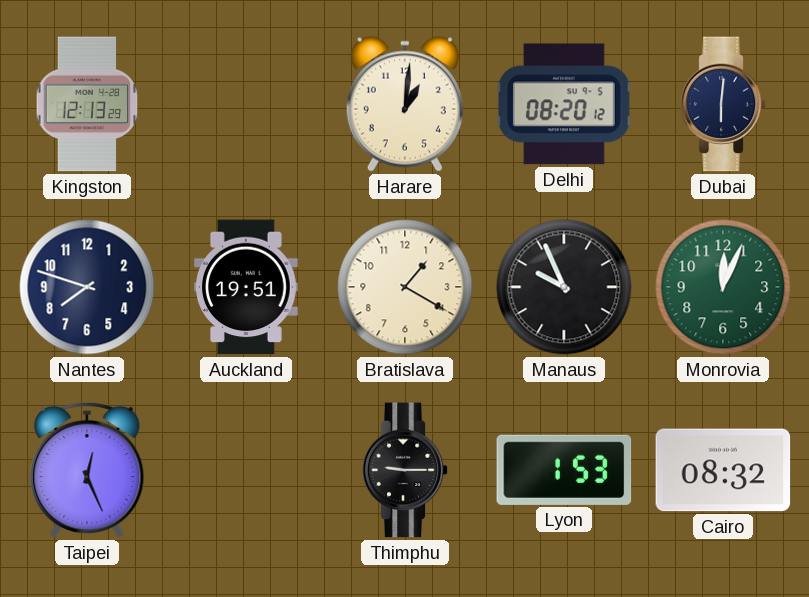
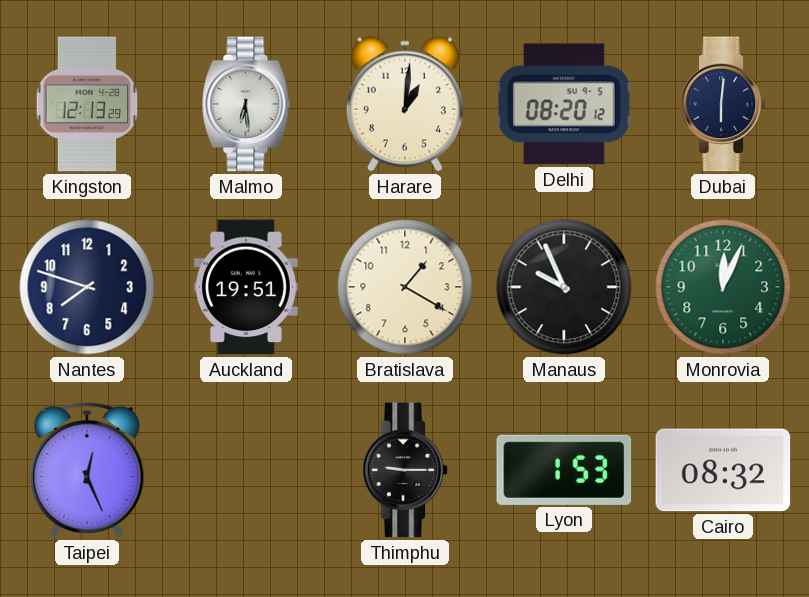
Malmo: none -> 6:29
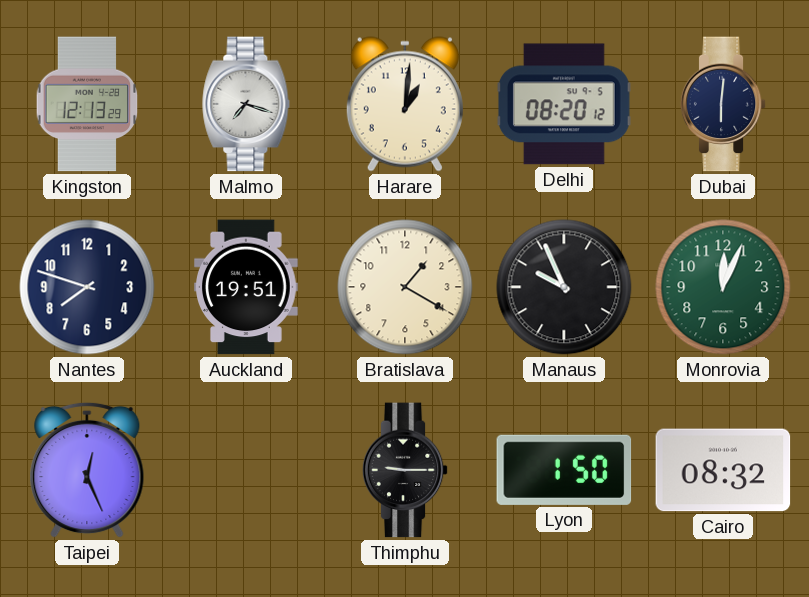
Malmo: 6:29 -> 7:18
Lyon: 1:53 -> 1:50
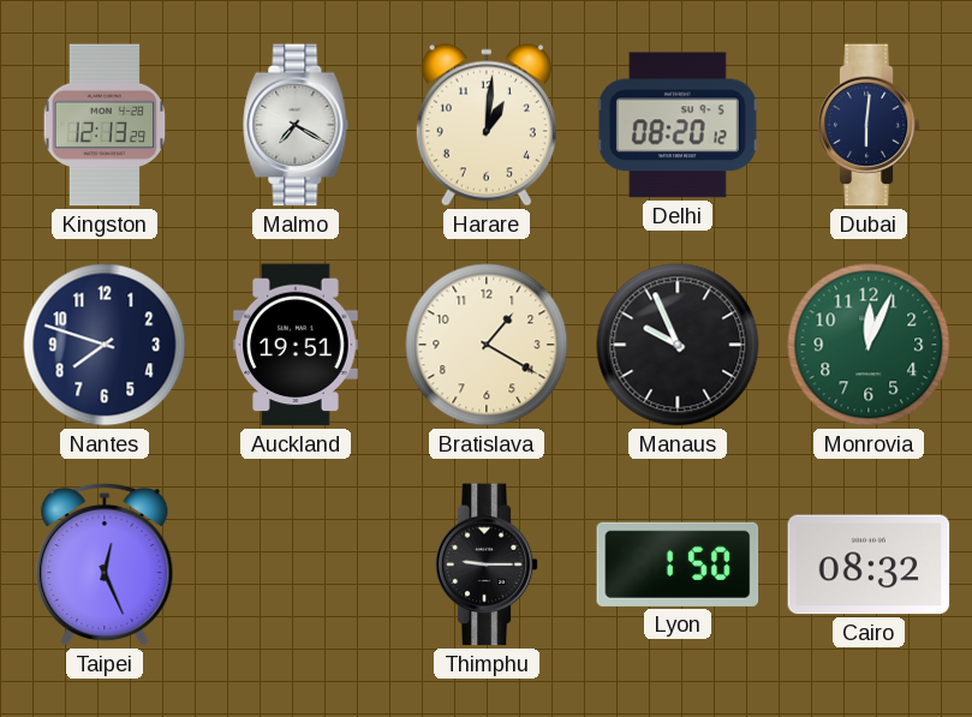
Malmo: 7:18 -> 7:20
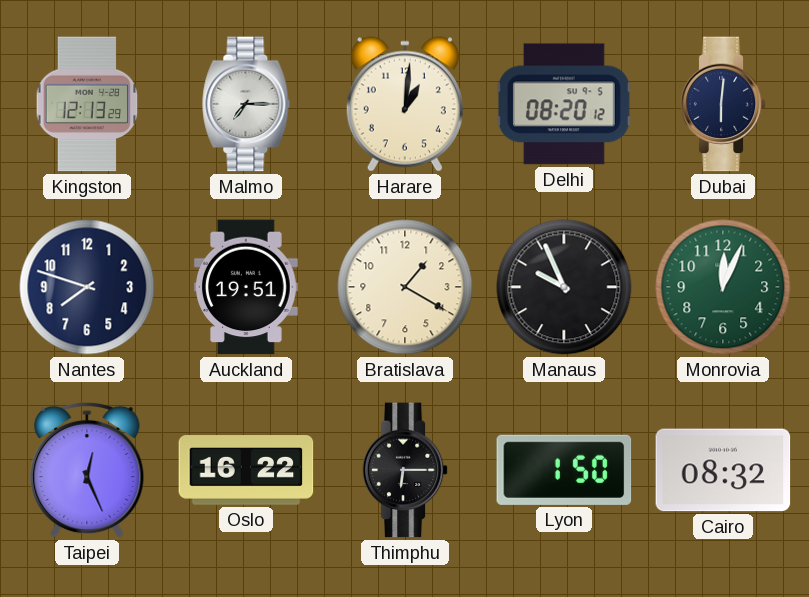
Malmo: 7:20 -> 7:15
Oslo: none -> 16:22
Thimphu: 9:15 -> 6:15
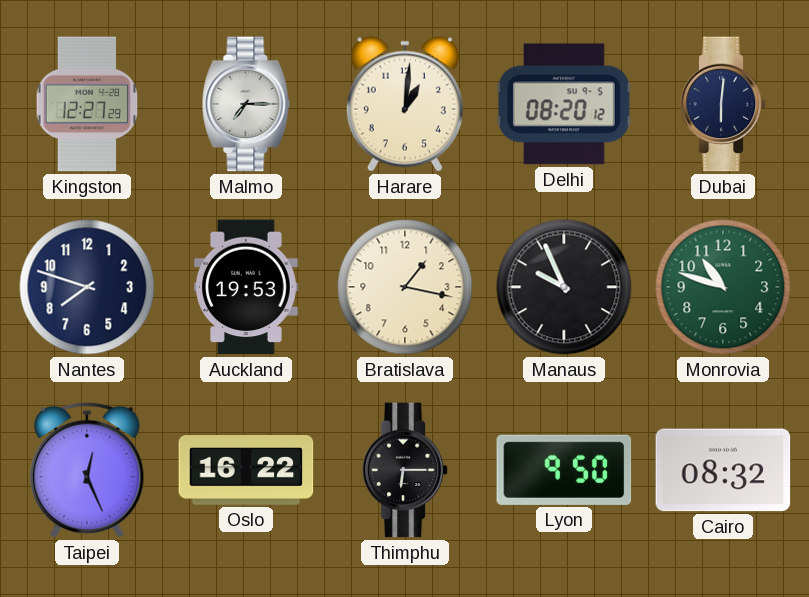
Kingston: 12:13 -> 12:27
Auckland: 19:51 -> 19:53
Bratislava: 1:20 -> 1:17
Monrovia: 12:04 -> 10:48
Lyon: 1:50 -> 9:50
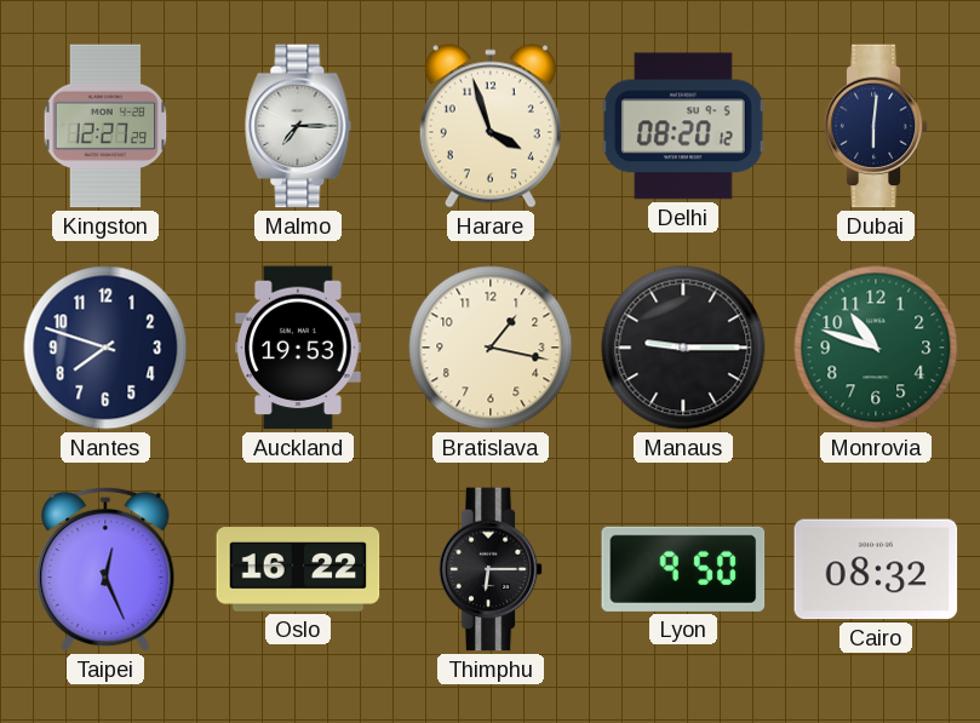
Harare: 1:01 -> 3:57
Manaus: 9:56 -> 9:15
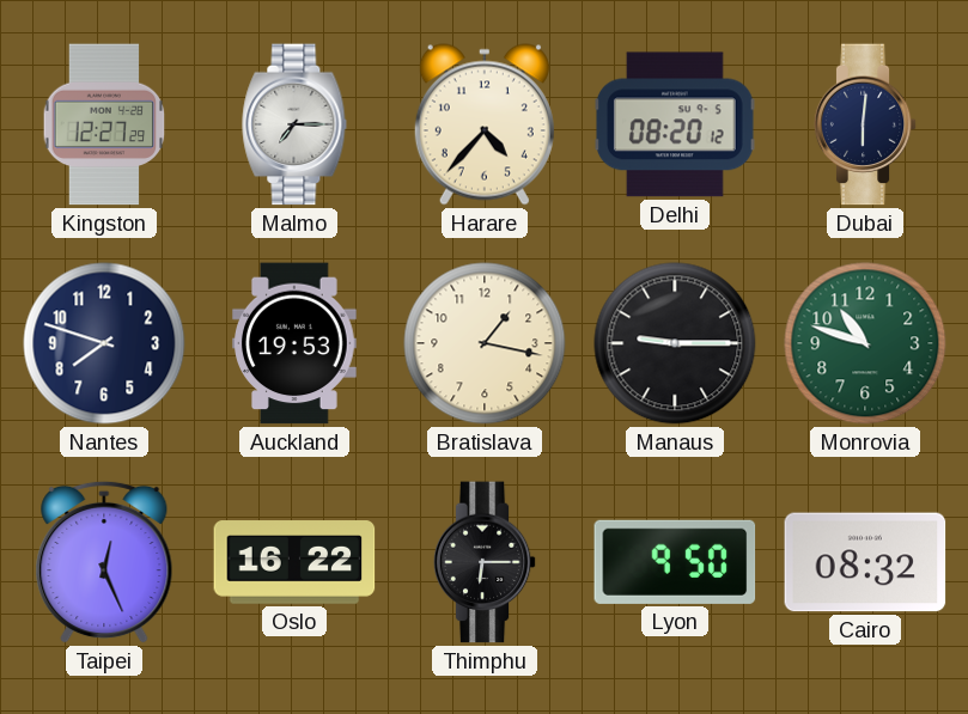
Harare: 3:57 -> 4:37
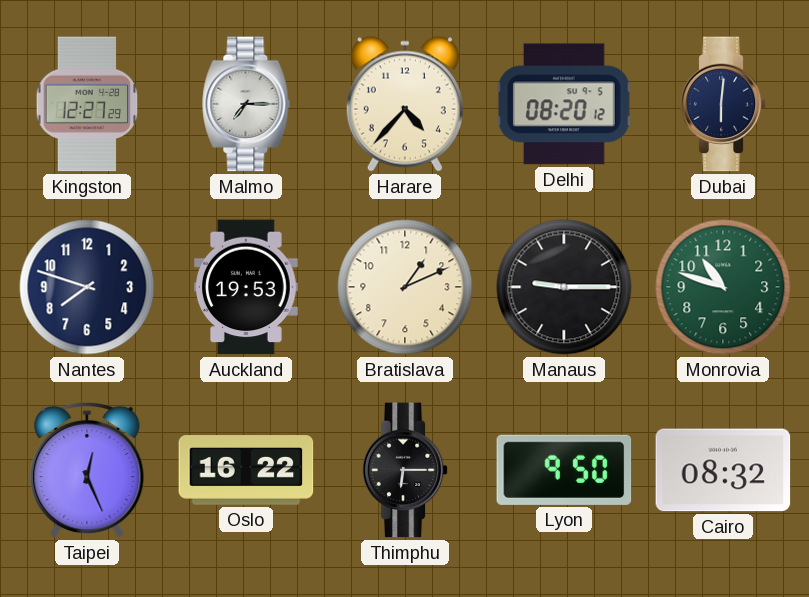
Bratislava: 1:17 -> 1:11
